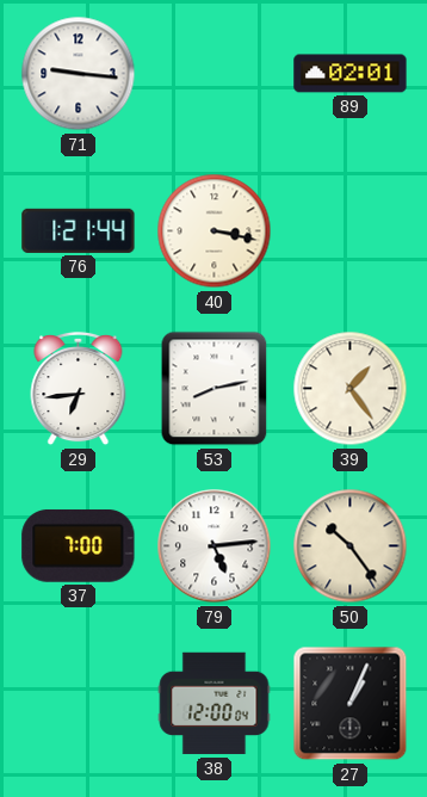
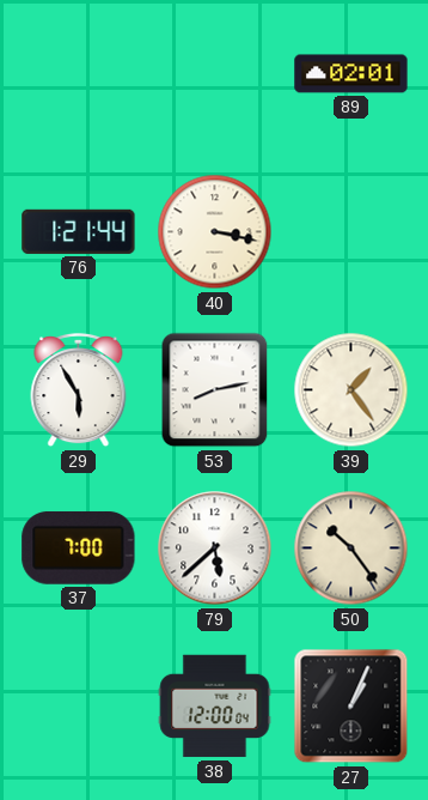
71: 9:16 -> none
29: 6:44 -> 5:55
79: 5:14 -> 5:38
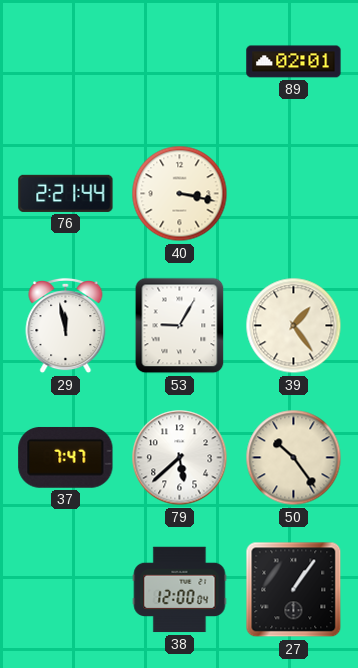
76: 1:21 -> 2:21
29: 5:55 -> 11:58
53: 8:13 -> 9:05
37: 7:00 -> 7:47
27: 1:04 -> 1:06
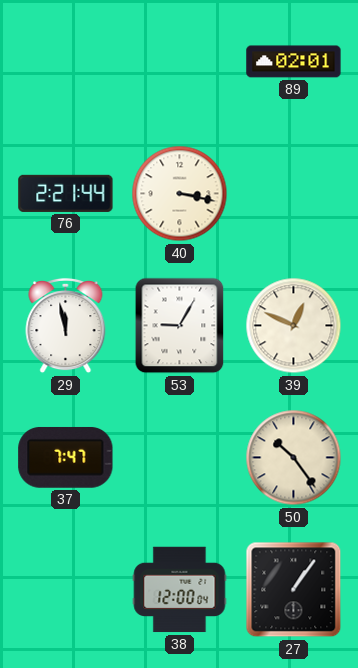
39: 1:24 -> 12:49
79: 5:38 -> none
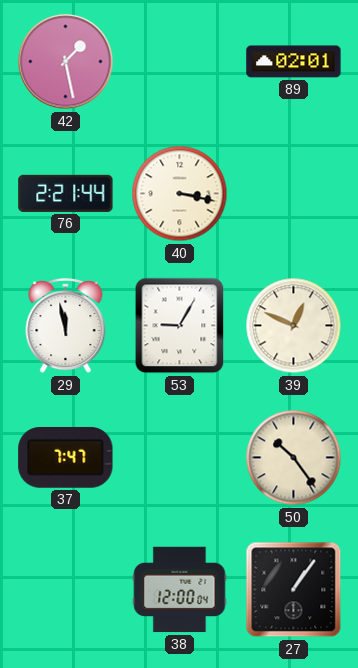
42: none -> 1:28
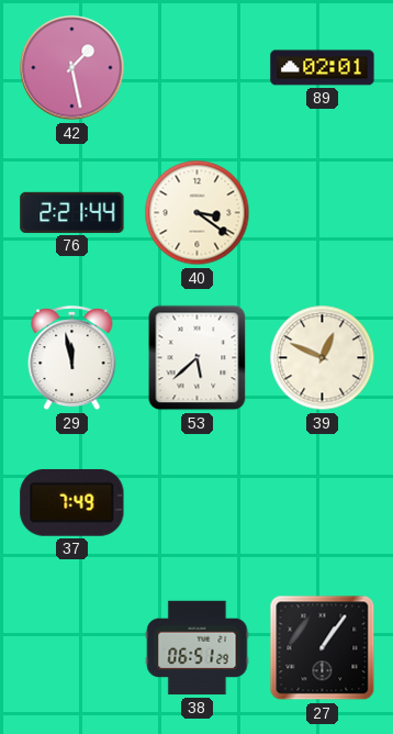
40: 3:17 -> 3:21
53: 9:05 -> 5:38
37: 7:47 -> 7:49
50: 10:24 -> none
38: 12:00 -> 06:51
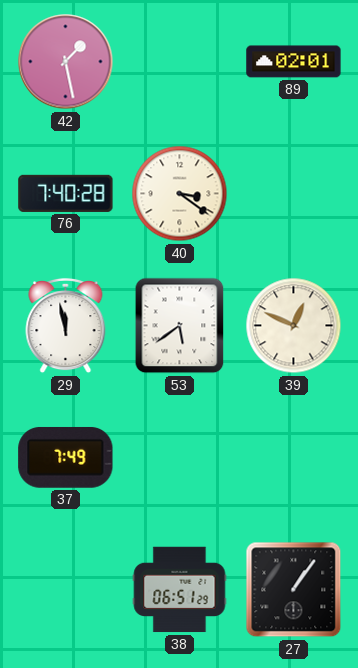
76: 2:21 -> 7:40
53: 5:38 -> 5:39
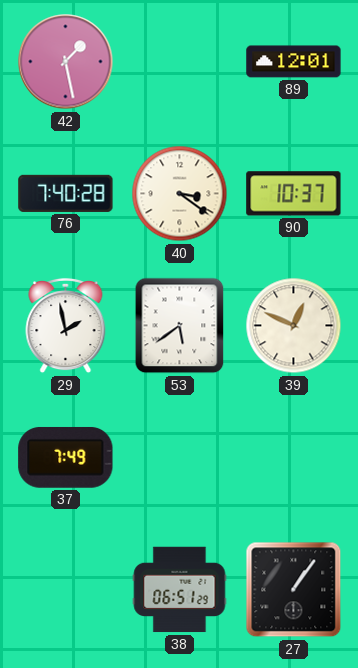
89: 02:01 -> 12:01
90: none -> 10:37
29: 11:58 -> 1:58
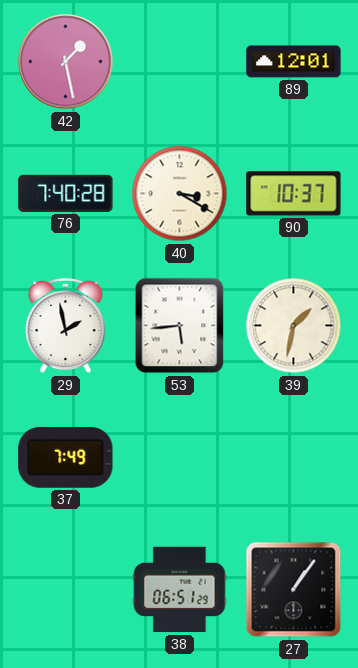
40: 3:21 -> 3:20
53: 5:39 -> 5:44
39: 12:49 -> 1:32
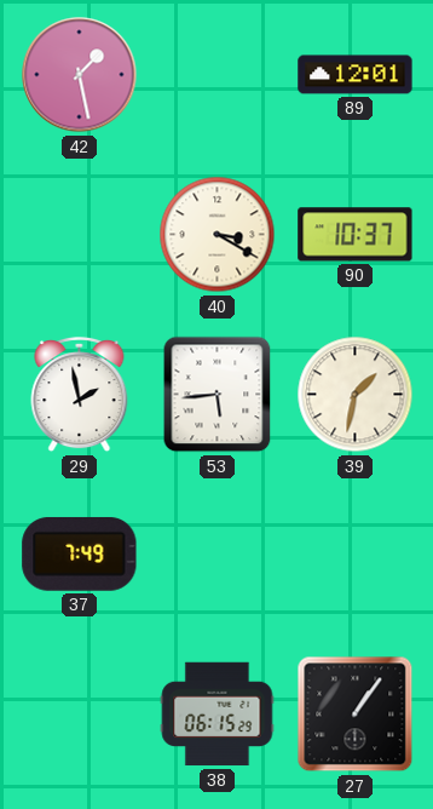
76: 7:40 -> none
38: 06:51 -> 06:15
